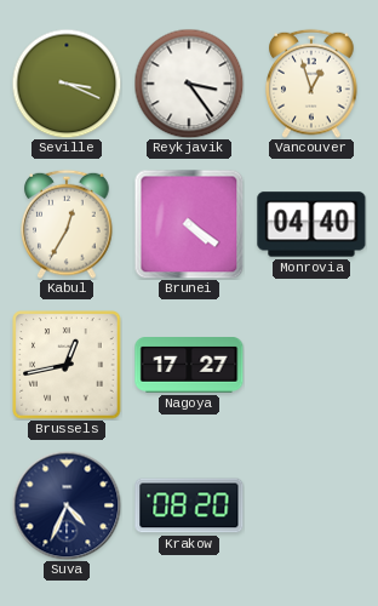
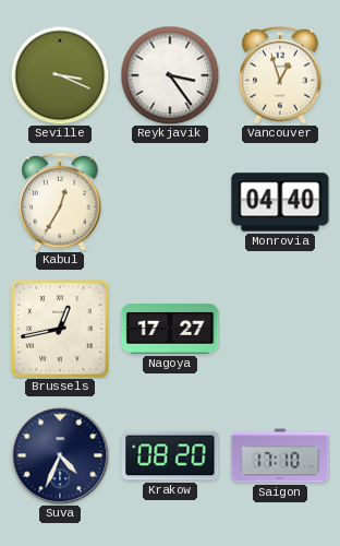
Brunei: 4:21 -> none
Saigon: none -> 17:10
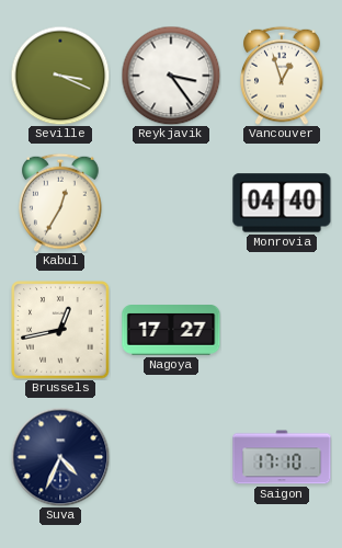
Krakow: 08:20 -> none
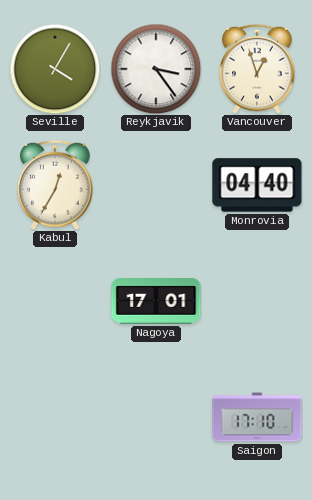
Seville: 3:19 -> 4:05
Brussels: 12:43 -> none
Nagoya: 17:27 -> 17:01
Suva: 4:34 -> none
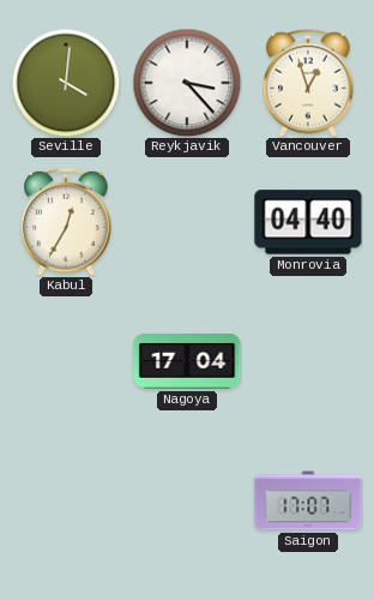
Seville: 4:05 -> 4:01
Reykjavik: 3:24 -> 3:23
Nagoya: 17:01 -> 17:04
Saigon: 17:10 -> 17:07
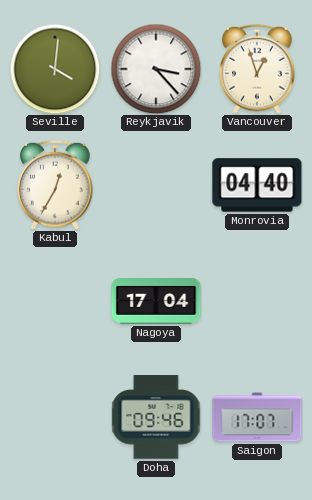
Doha: none -> 09:46
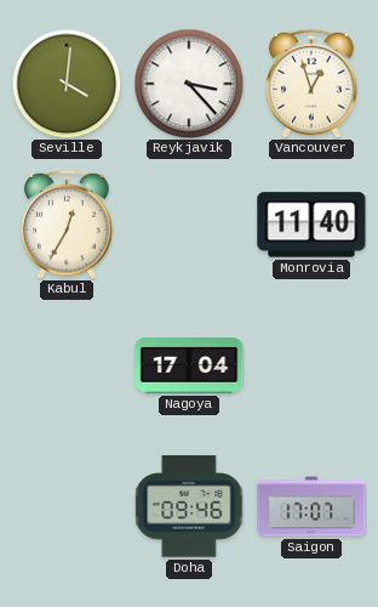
Monrovia: 04:40 -> 11:40
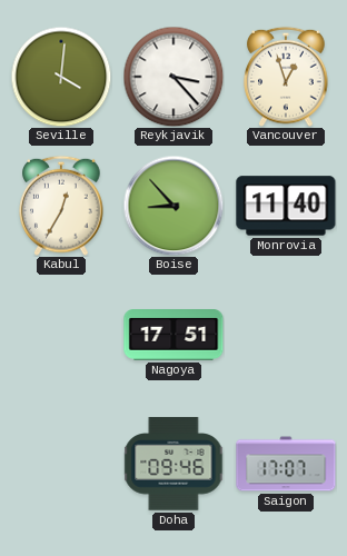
Boise: none -> 8:53
Nagoya: 17:04 -> 17:51
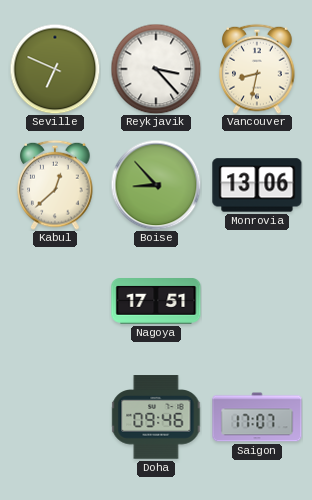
Seville: 4:01 -> 6:49
Vancouver: 12:57 -> 8:32
Kabul: 12:35 -> 12:38
Monrovia: 11:40 -> 13:06
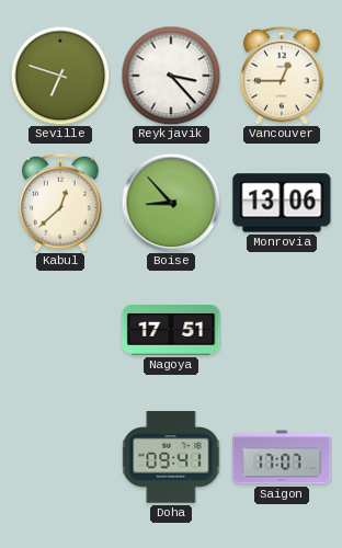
Seville: 6:49 -> 6:48
Vancouver: 8:32 -> 12:45
Doha: 09:46 -> 09:41
